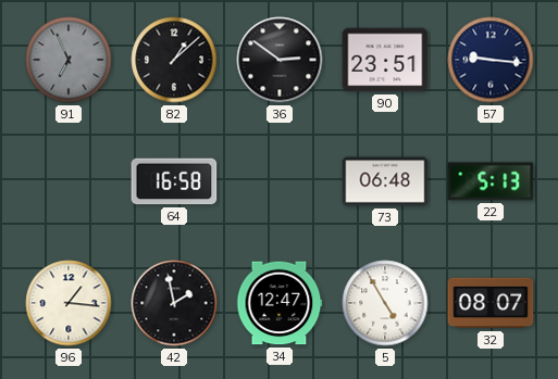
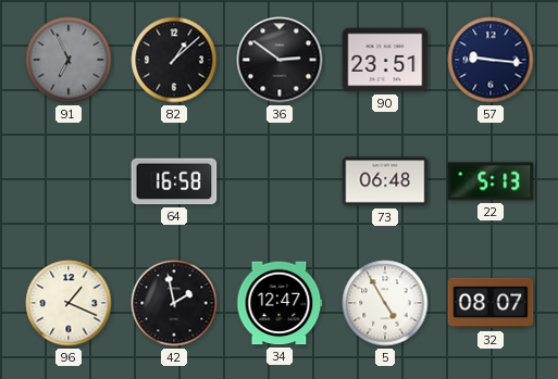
96: 1:16 -> 1:19
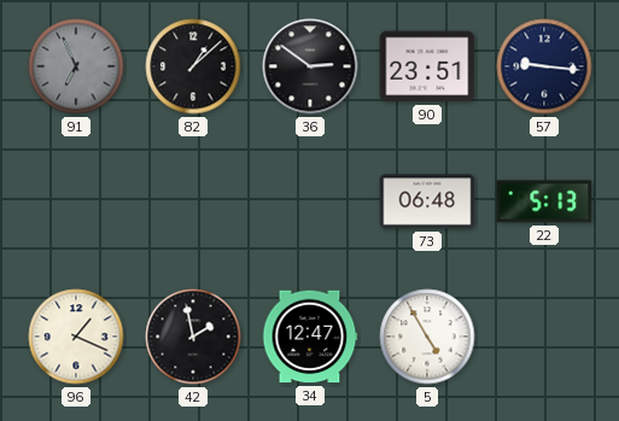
64: 16:58 -> none
32: 08:07 -> none
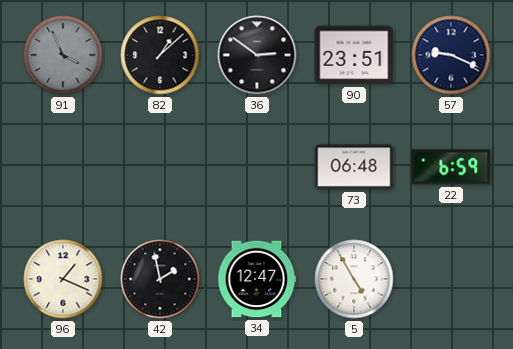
91: 6:56 -> 3:56
57: 9:16 -> 9:19
22: 5:13 -> 6:59
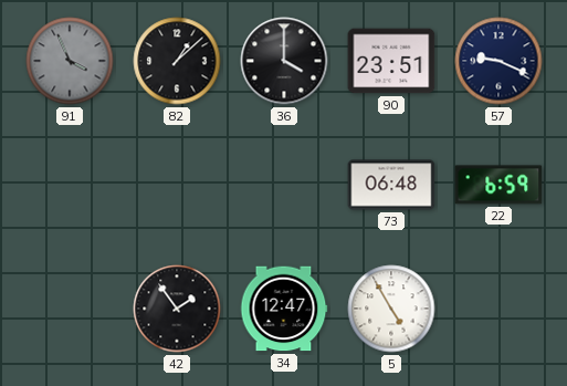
36: 2:51 -> 4:00
96: 1:19 -> none
42: 1:58 -> 1:54
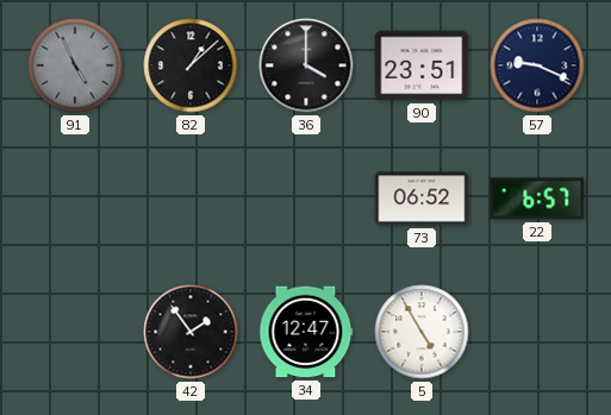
91: 3:56 -> 4:56
73: 06:48 -> 06:52
22: 6:59 -> 6:57
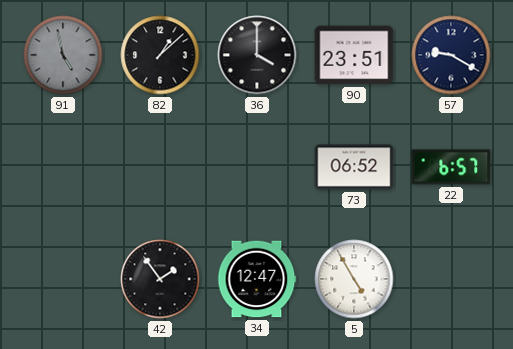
91: 4:56 -> 4:58
57: 9:19 -> 9:20
